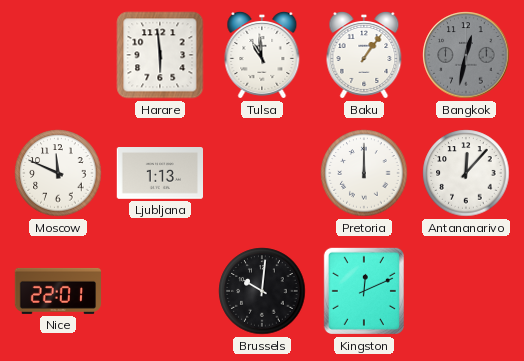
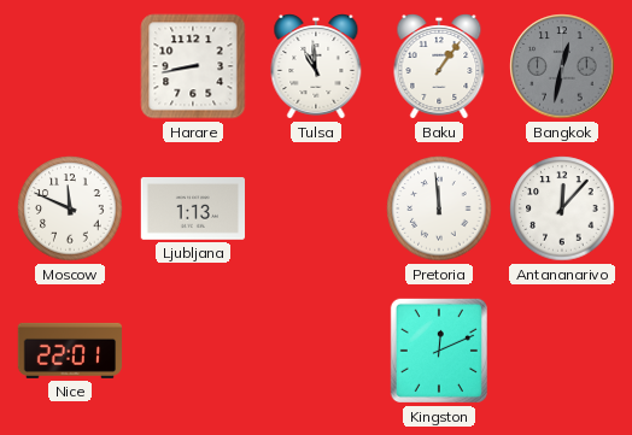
Harare: 5:59 -> 8:43
Pretoria: 12:00 -> 11:59
Brussels: 10:01 -> none
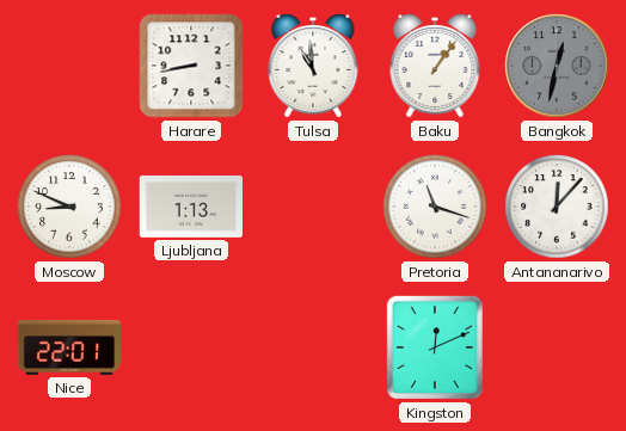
Moscow: 11:49 -> 8:49
Pretoria: 11:59 -> 11:18
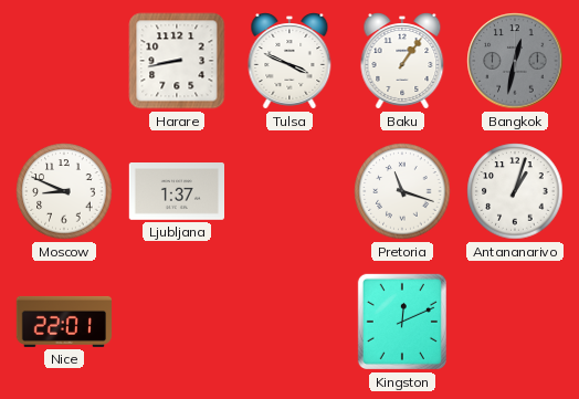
Tulsa: 10:59 -> 3:49
Ljubljana: 1:13 -> 1:37
Antananarivo: 12:07 -> 1:03
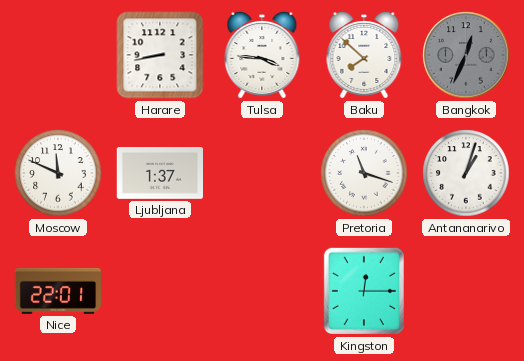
Tulsa: 3:49 -> 3:46
Baku: 1:06 -> 7:52
Bangkok: 12:32 -> 12:34
Moscow: 8:49 -> 11:49
Kingston: 12:11 -> 12:15
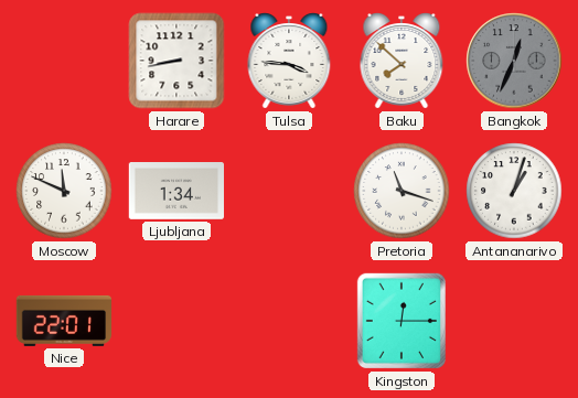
Ljubljana: 1:37 -> 1:34
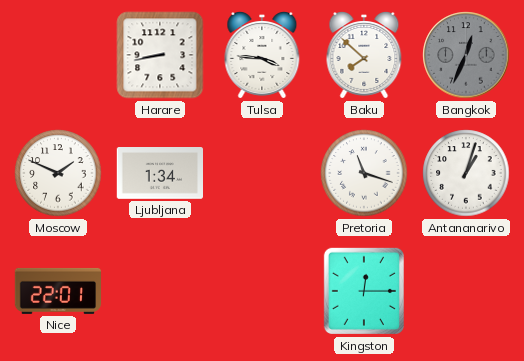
Moscow: 11:49 -> 1:49
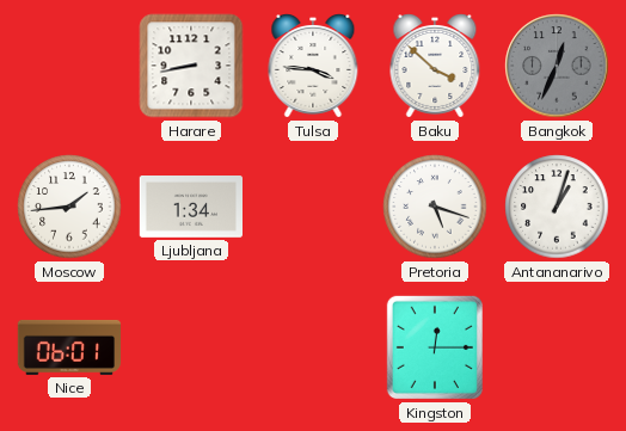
Baku: 7:52 -> 3:52
Moscow: 1:49 -> 1:44
Pretoria: 11:18 -> 5:18
Nice: 22:01 -> 06:01
